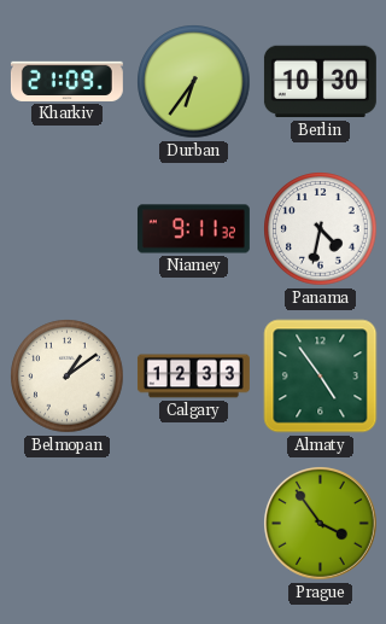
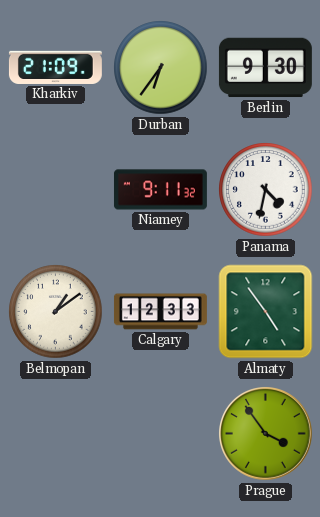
Berlin: 10:30 -> 9:30
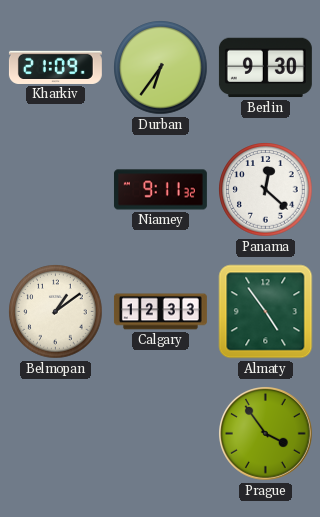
Panama: 4:32 -> 12:22
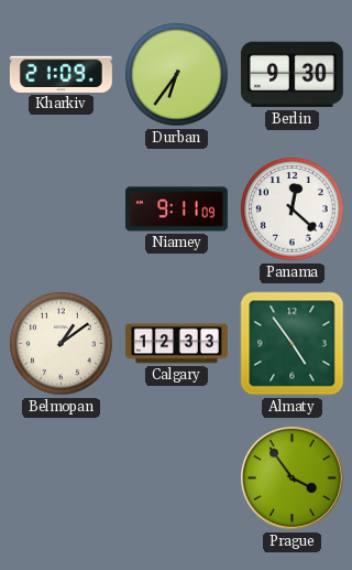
Niamey: 9:11:32 -> 9:11:09
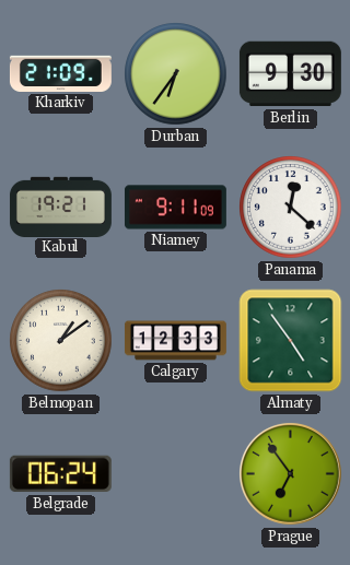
Kabul: none -> 19:21
Belgrade: none -> 06:24
Prague: 3:54 -> 6:54
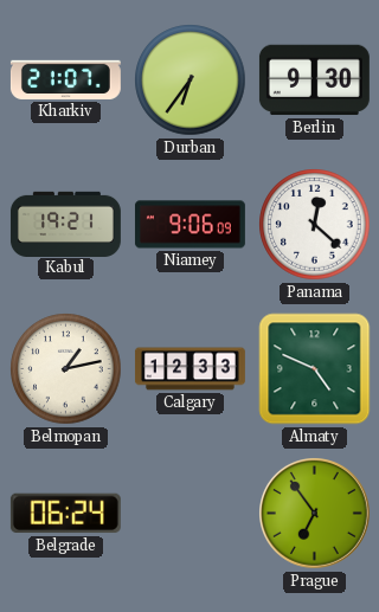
Kharkiv: 21:09 -> 21:07
Niamey: 9:11 -> 9:06
Belmopan: 1:09 -> 1:13
Almaty: 4:54 -> 4:49
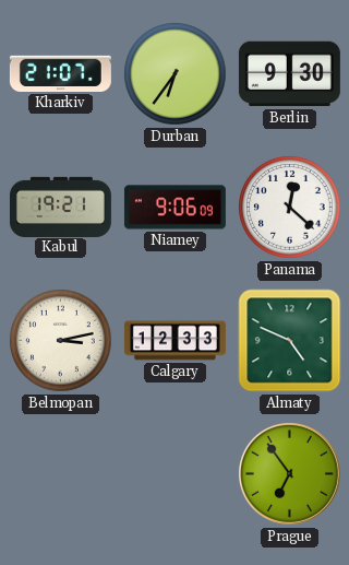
Belmopan: 1:13 -> 3:13
Belgrade: 06:24 -> none
